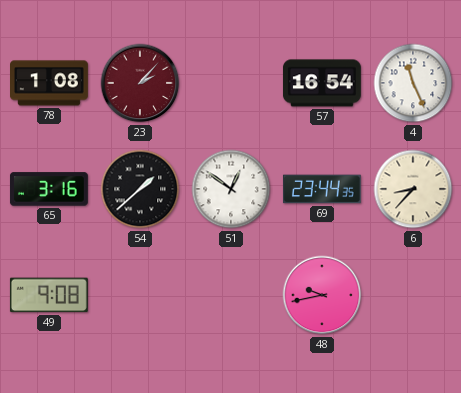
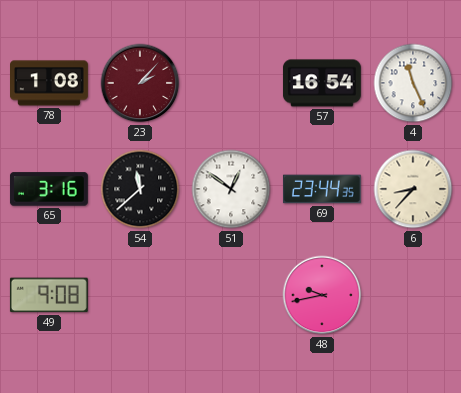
54: 1:38 -> 11:38
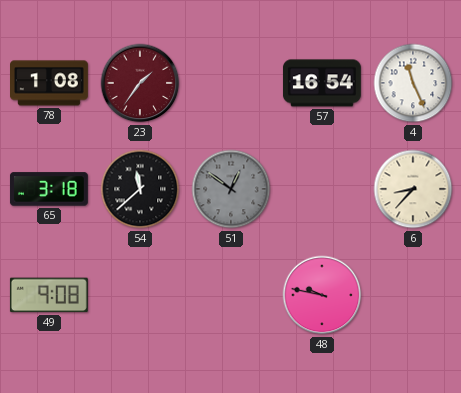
23: 2:07 -> 1:36
65: 3:16 -> 3:18
51 dial: white -> grey
69: 23:44 -> none
48: 9:43 -> 9:47
